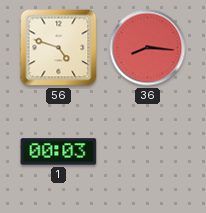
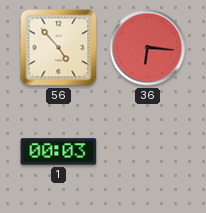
56: 4:48 -> 4:53
36: 8:16 -> 6:16
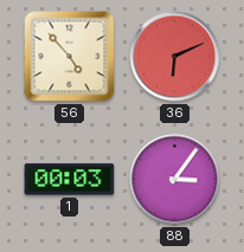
36: 6:16 -> 6:11
88: none -> 3:06
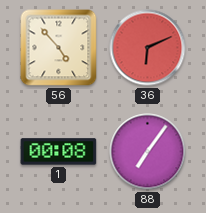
1: 00:03 -> 00:08
88: 3:06 -> 7:06
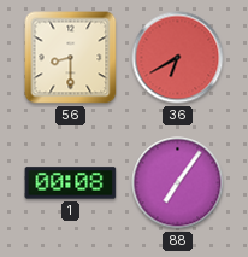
56: 4:53 -> 8:30
36: 6:11 -> 6:40
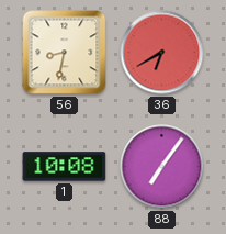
56: 8:30 -> 8:32
1: 00:08 -> 10:08
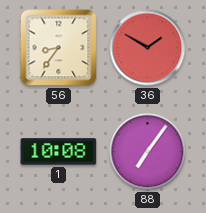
56: 8:32 -> 8:36
36: 6:40 -> 1:50
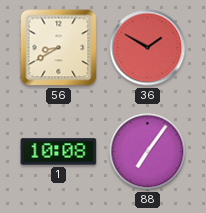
56: 8:36 -> 8:40
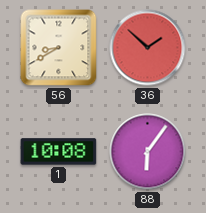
36: 1:50 -> 1:52
88: 7:06 -> 6:06
